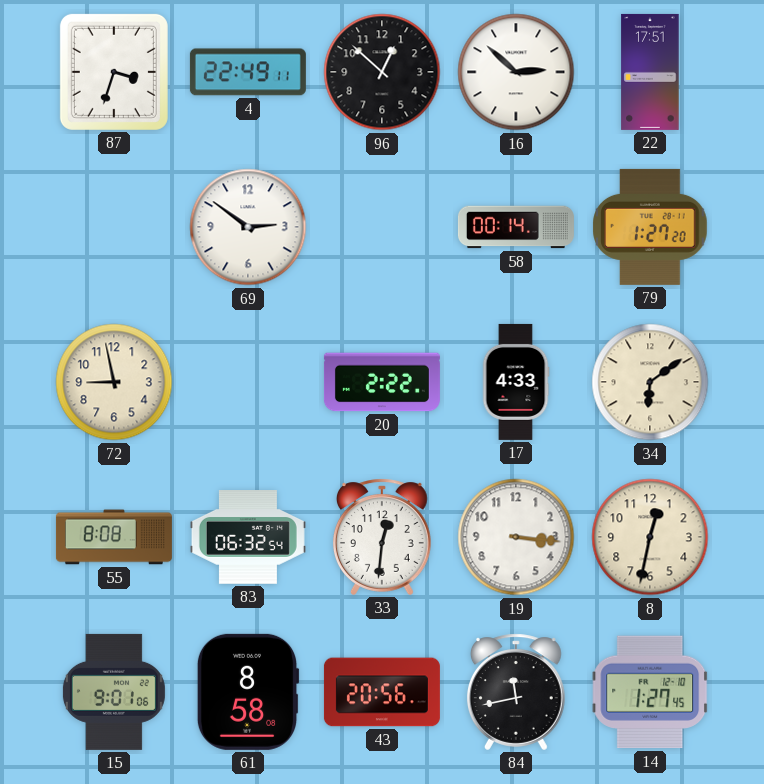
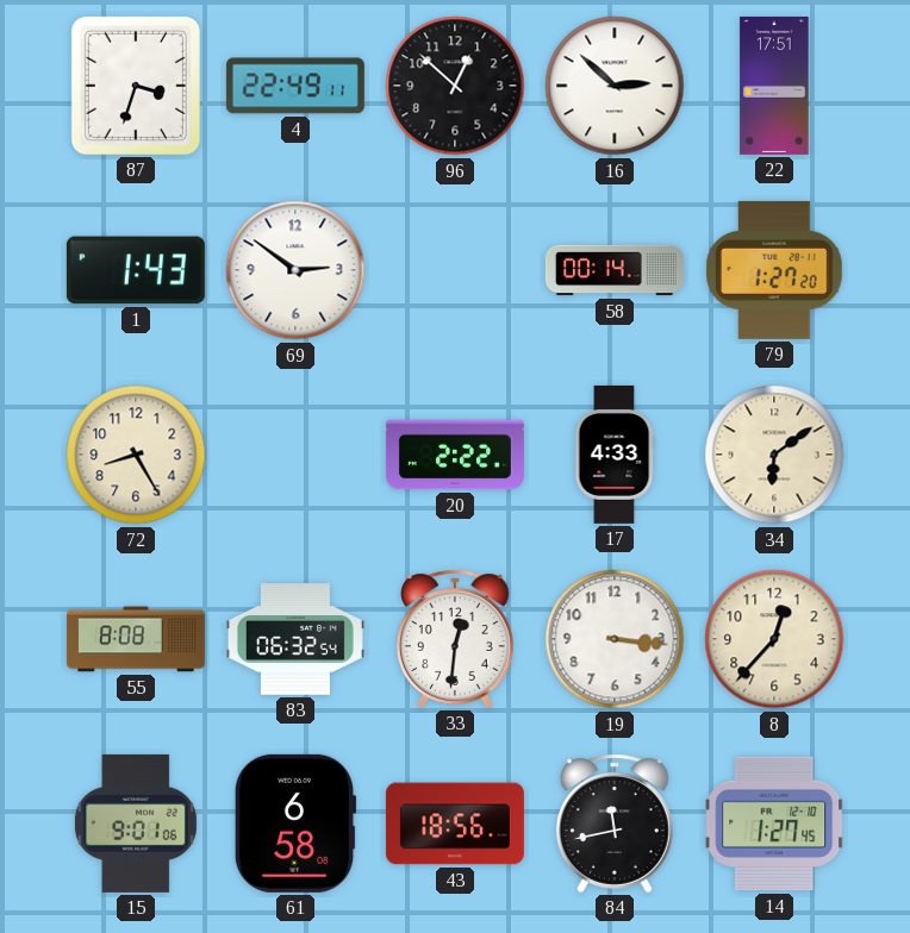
1: none -> 1:43
72: 8:58 -> 8:25
8: 12:32 -> 12:37
61: 8:58 -> 6:58
43: 20:56 -> 18:56
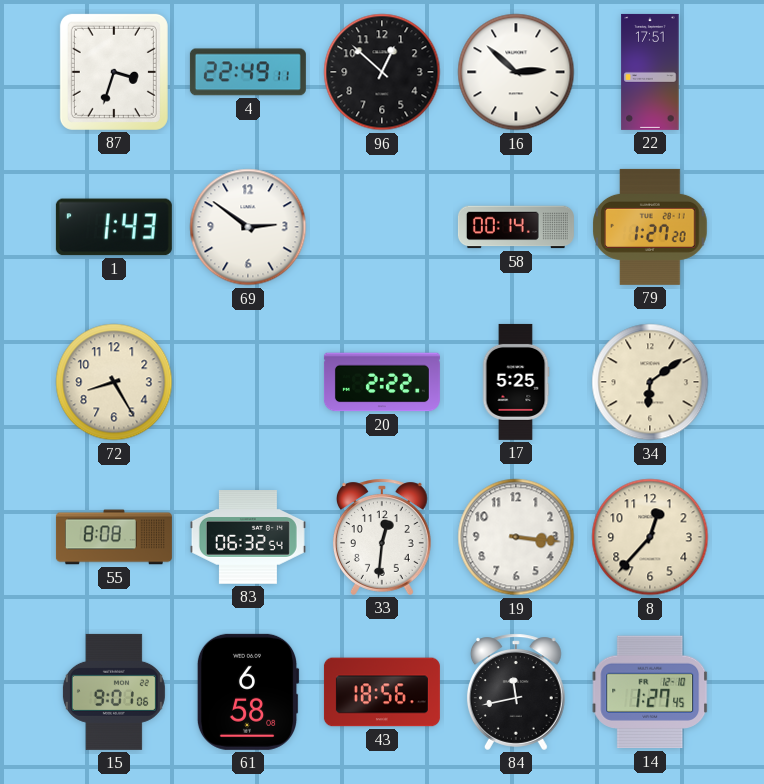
17: 4:33 -> 5:25
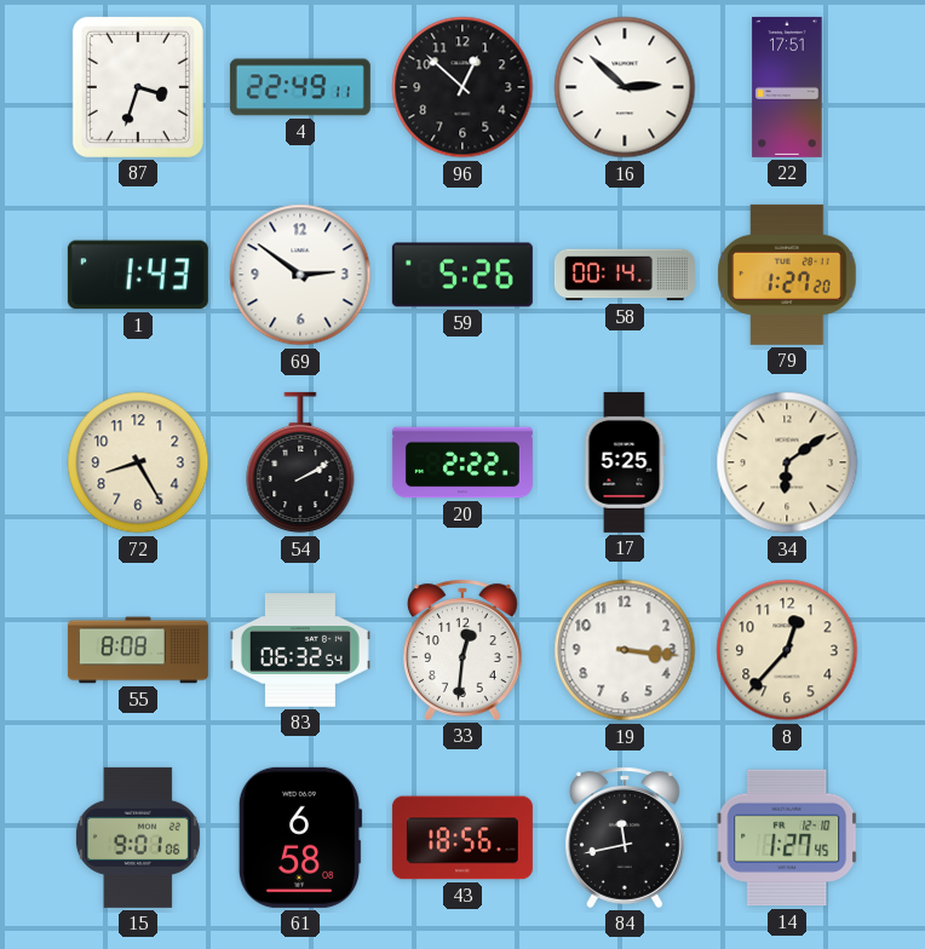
59: none -> 5:26
54: none -> 2:10
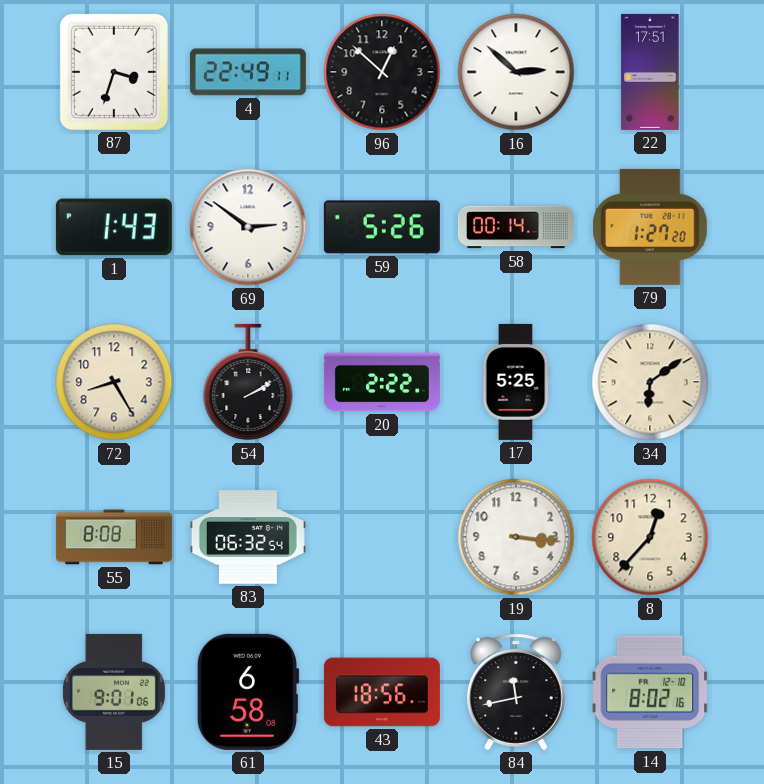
33: 12:31 -> none
14: 1:27 -> 8:02
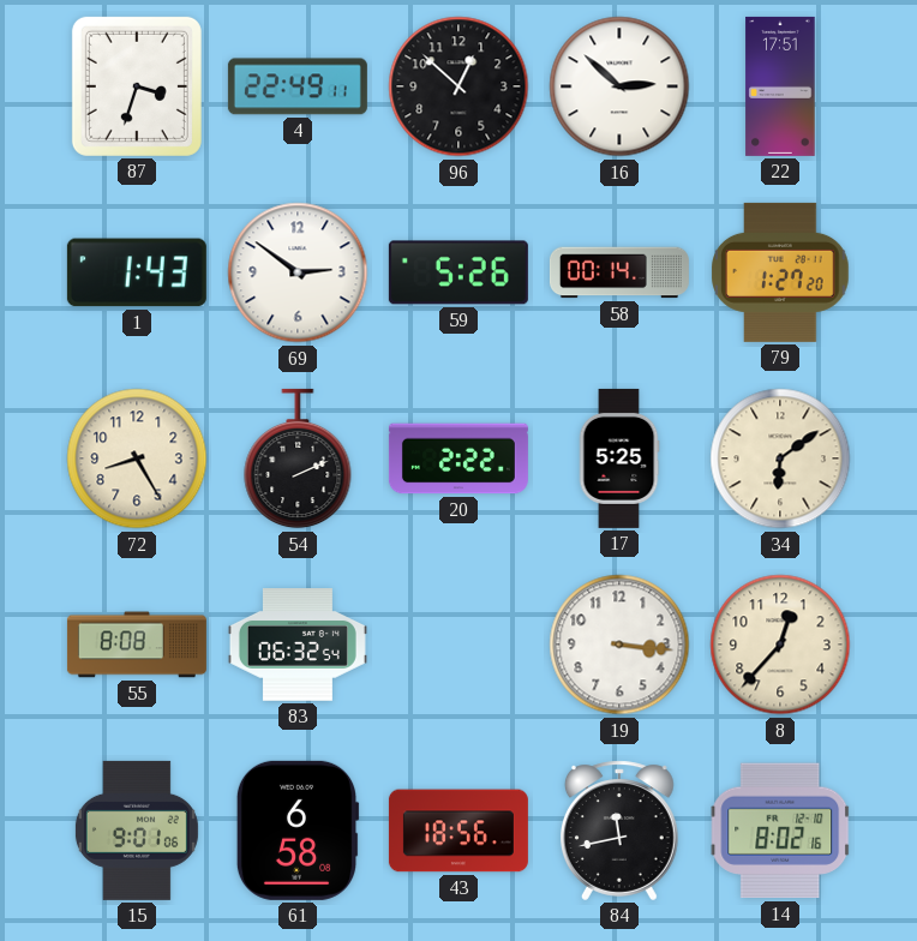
54: 2:10 -> 2:11
